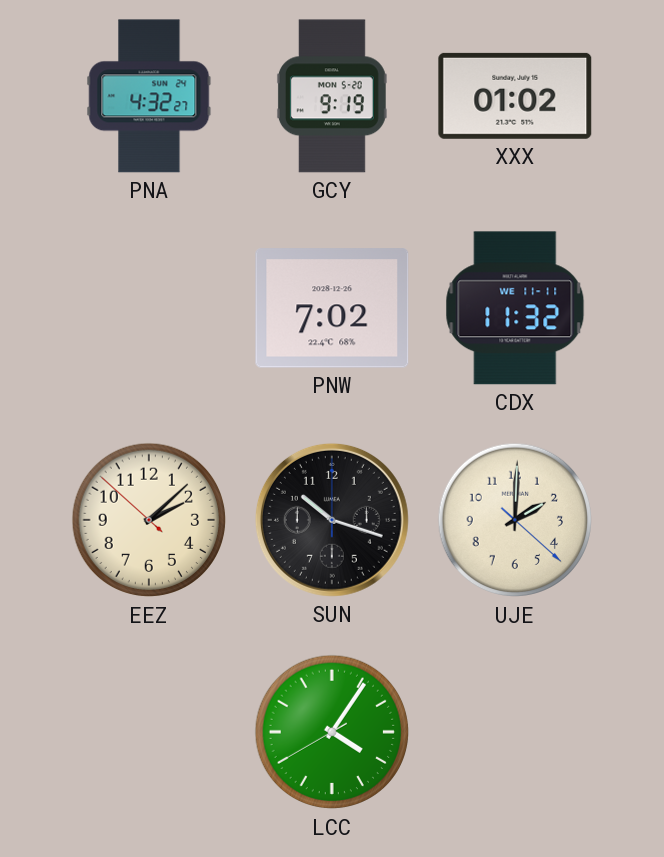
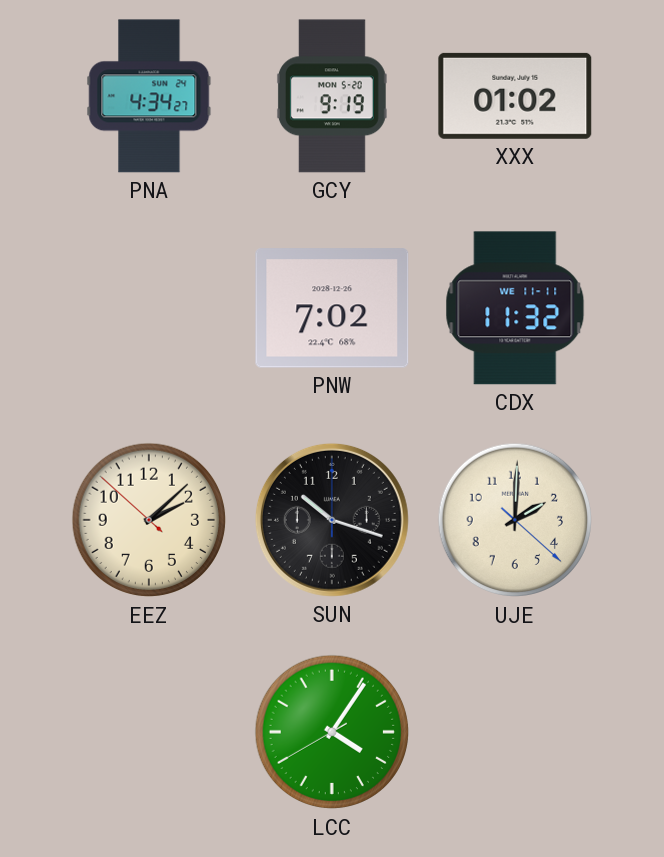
PNA: 4:32 -> 4:34
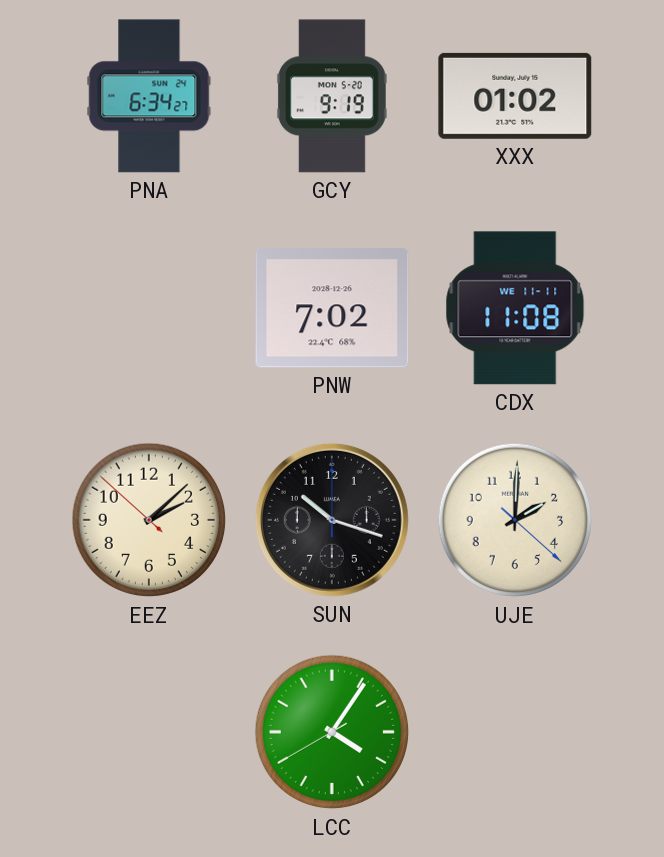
PNA: 4:34 -> 6:34
CDX: 11:32 -> 11:08
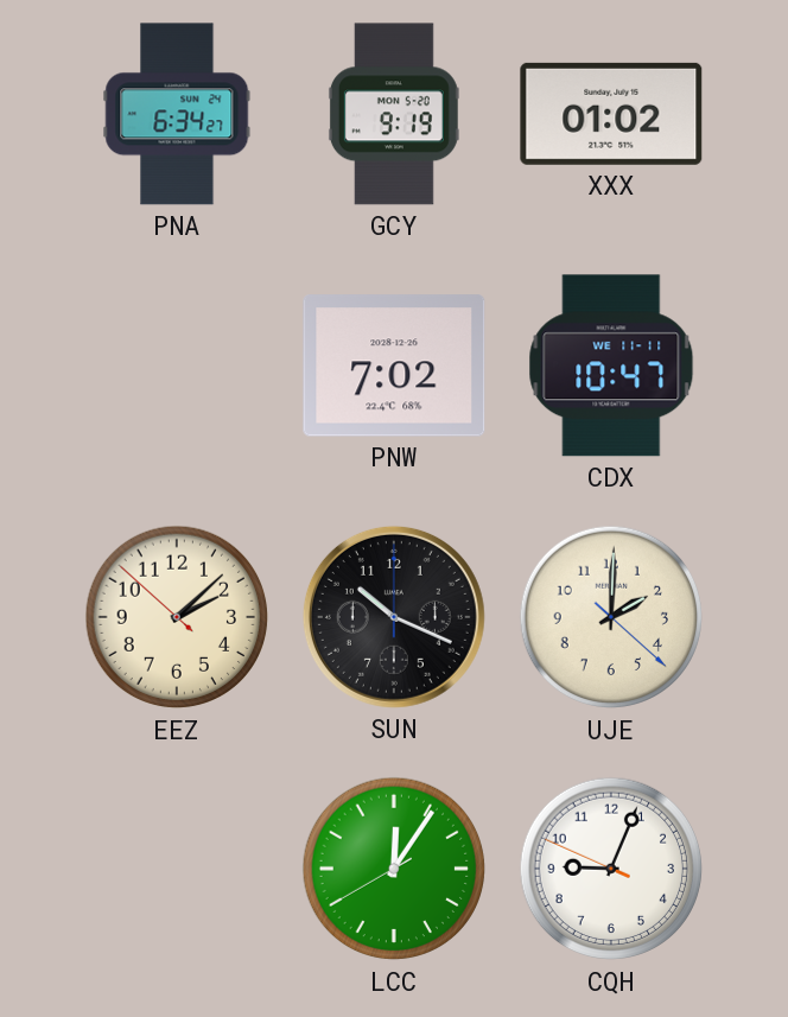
CDX: 11:08 -> 10:47
SUN: 10:18 -> 10:19
LCC: 4:05 -> 12:05
CQH: none -> 9:03
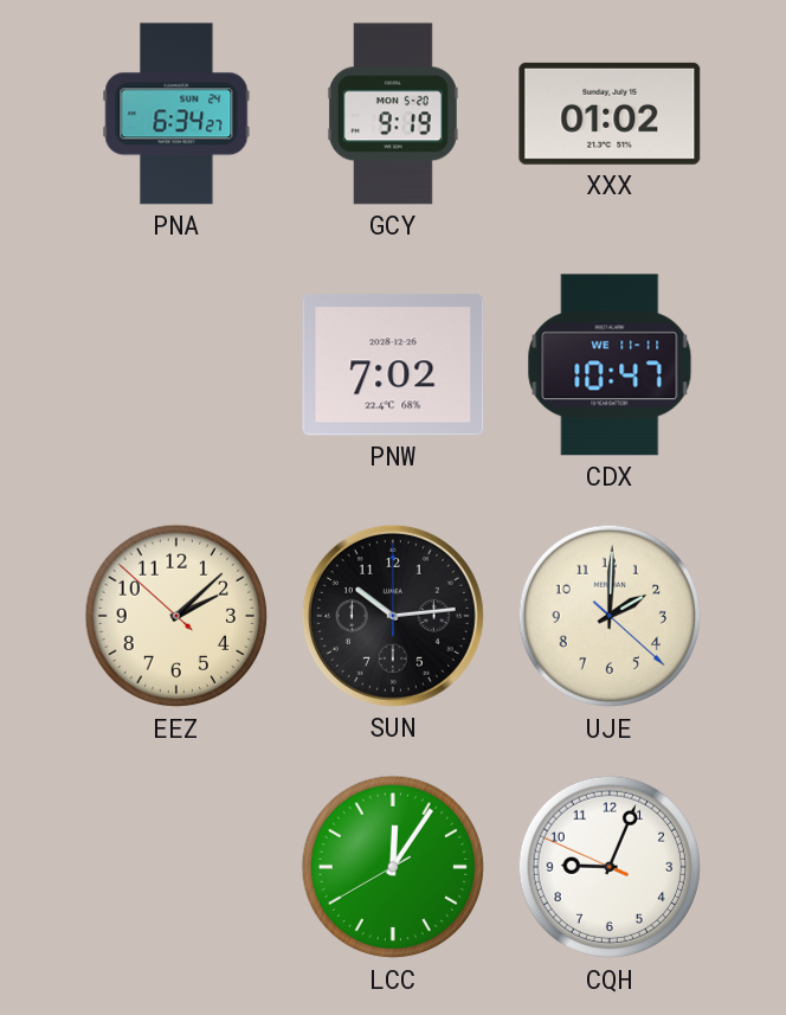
SUN: 10:19 -> 10:14
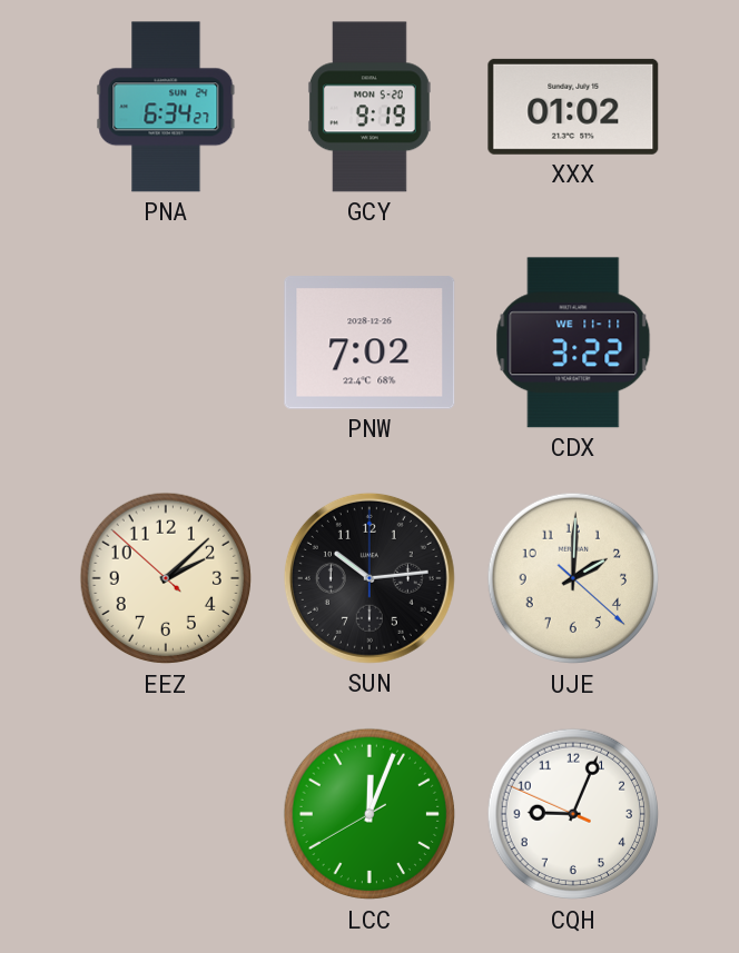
CDX: 10:47 -> 3:22
LCC: 12:05 -> 12:03
